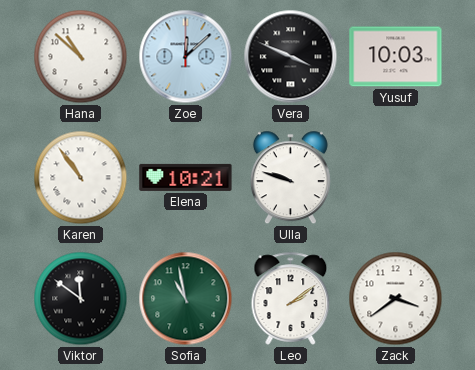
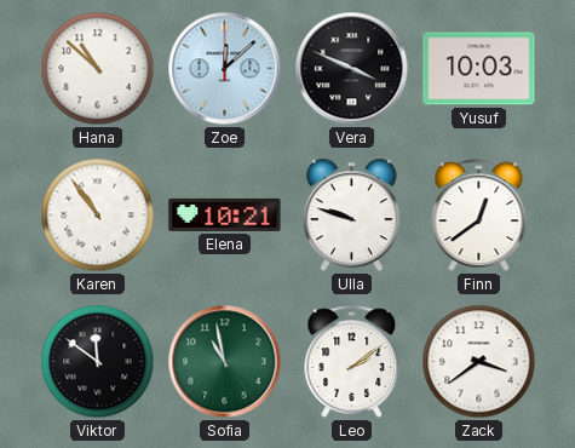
Finn: none -> 12:39
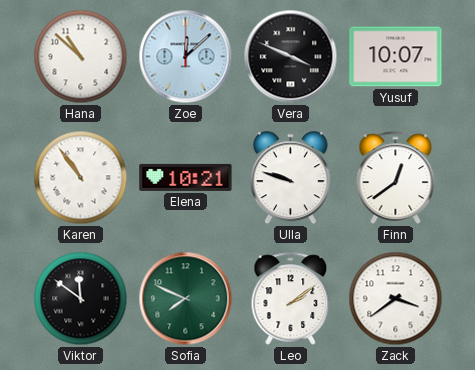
Yusuf: 10:03 -> 10:07
Sofia: 10:58 -> 7:49
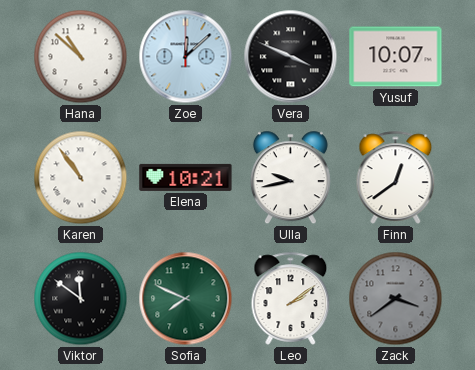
Ulla: 9:48 -> 9:43
Zack dial: white -> grey
